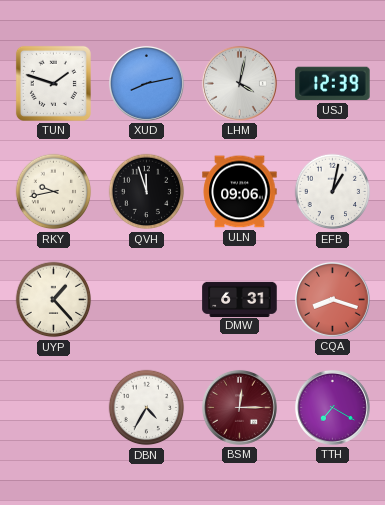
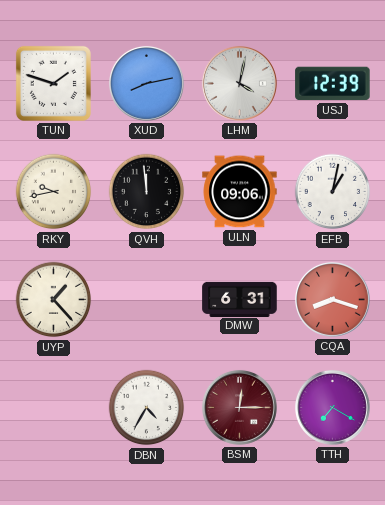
QVH: 11:57 -> 11:59
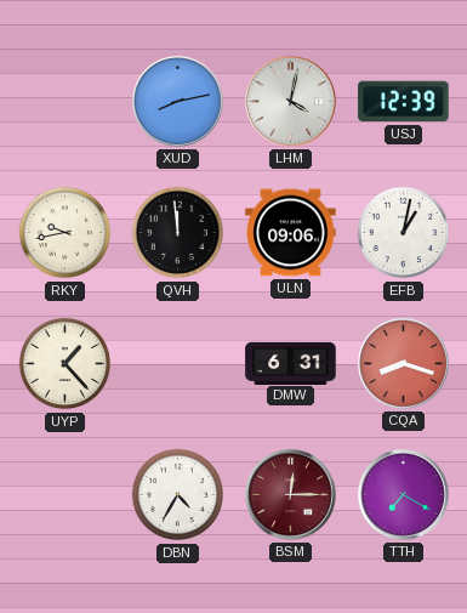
TUN: 1:48 -> none
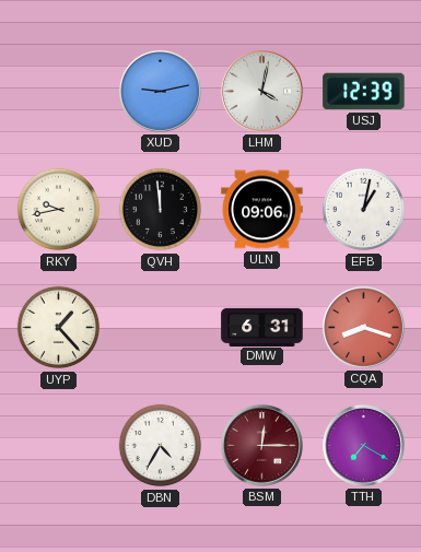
XUD: 8:13 -> 9:13
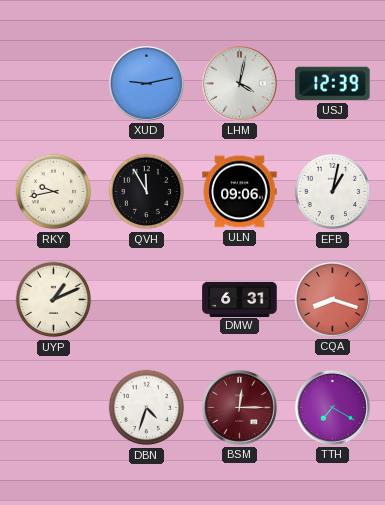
QVH: 11:59 -> 11:55
UYP: 1:23 -> 1:11
DBN: 4:35 -> 4:33
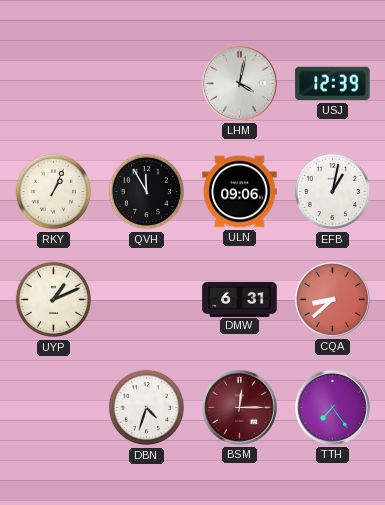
XUD: 9:13 -> none
RKY: 9:43 -> 1:04
CQA: 8:18 -> 8:38
TTH: 7:20 -> 7:24
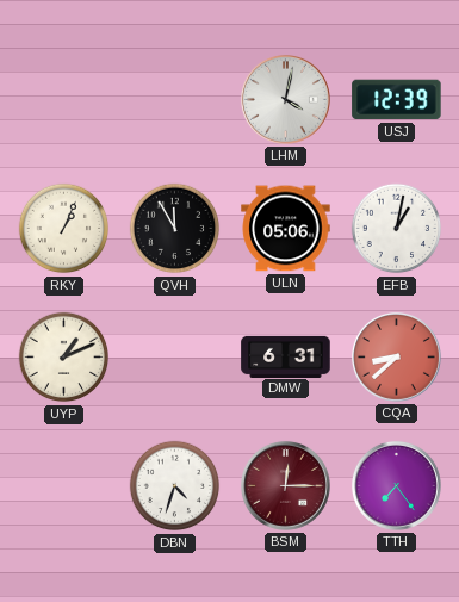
ULN: 09:06 -> 05:06
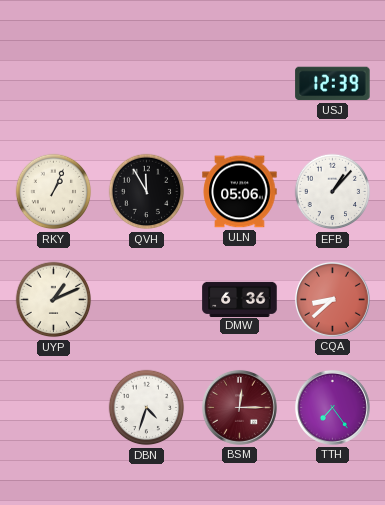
LHM: 4:02 -> none
EFB: 1:02 -> 1:07
DMW: 6:31 -> 6:36
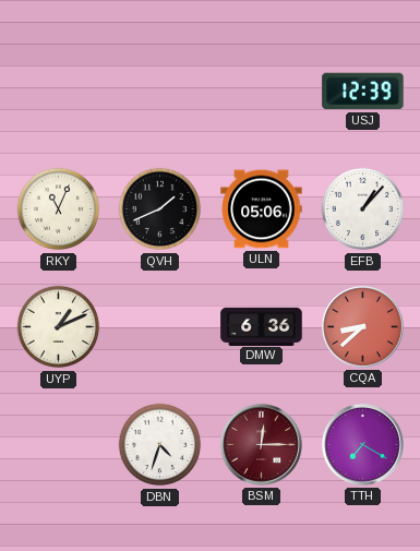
RKY: 1:04 -> 11:04
QVH: 11:55 -> 1:41
TTH: 7:24 -> 7:20
